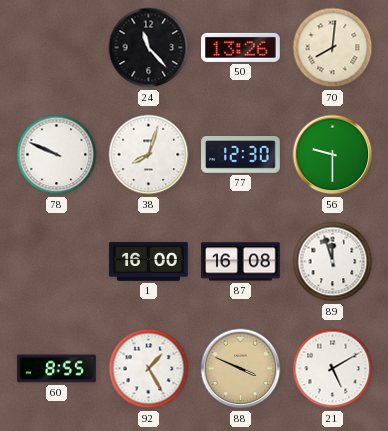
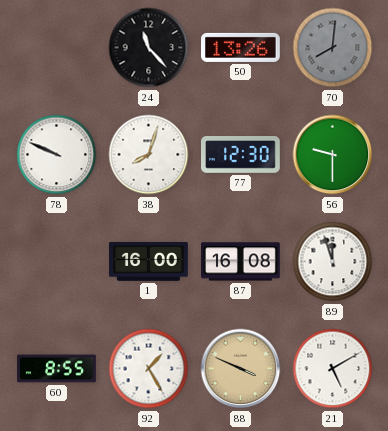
70 dial: cream -> grey
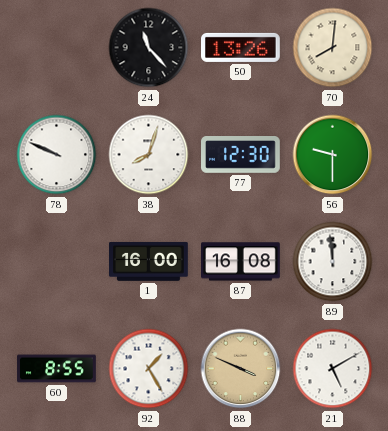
70 dial: grey -> cream
89: 11:57 -> 11:59
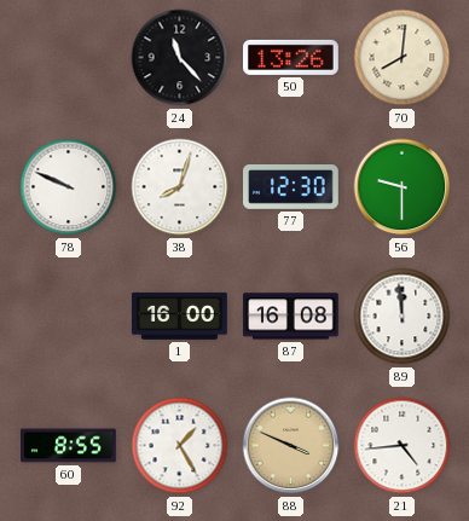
21: 5:10 -> 4:44
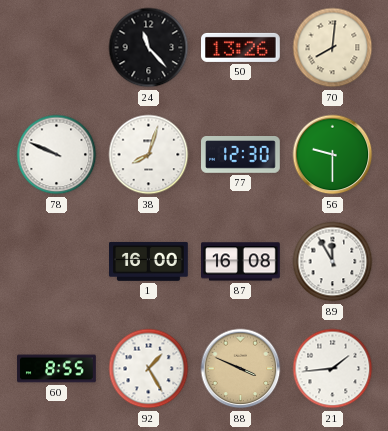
89: 11:59 -> 11:55
21: 4:44 -> 1:44
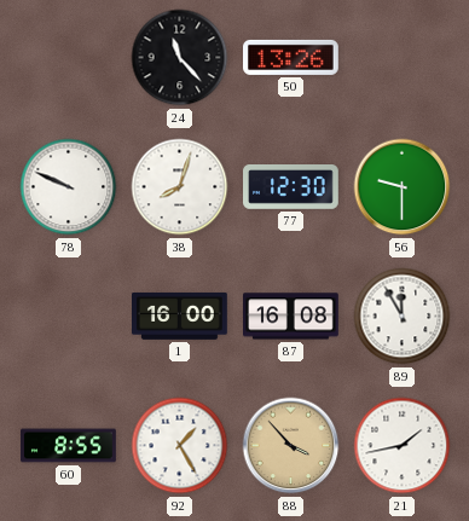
70: 8:01 -> none
88: 3:49 -> 3:53
21: 1:44 -> 1:43
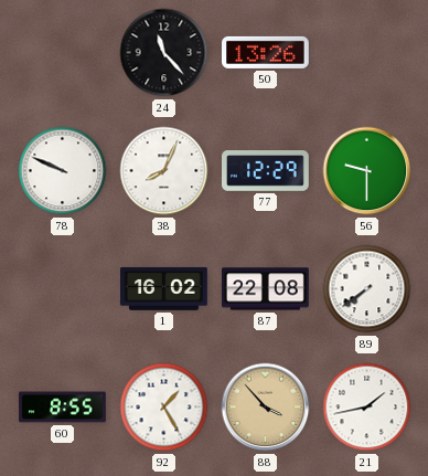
38: 8:03 -> 8:04
77: 12:30 -> 12:29
1: 16:00 -> 16:02
87: 16:08 -> 22:08
89: 11:55 -> 7:39
